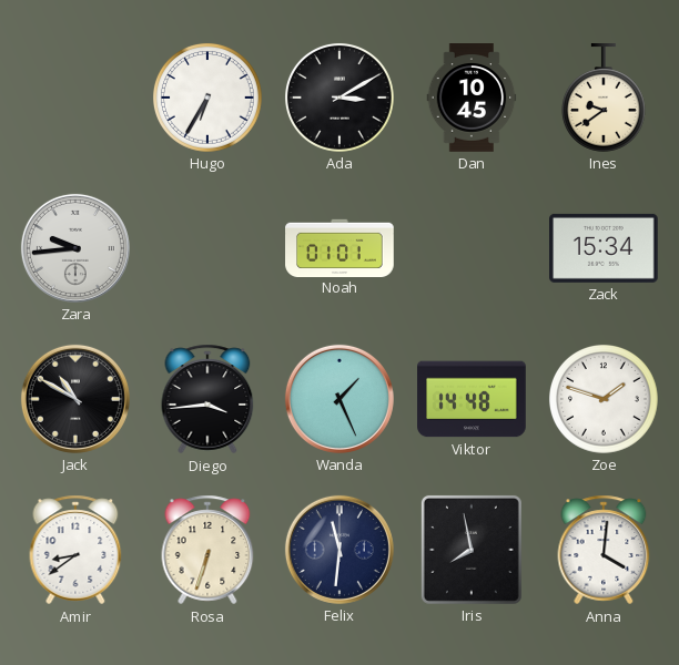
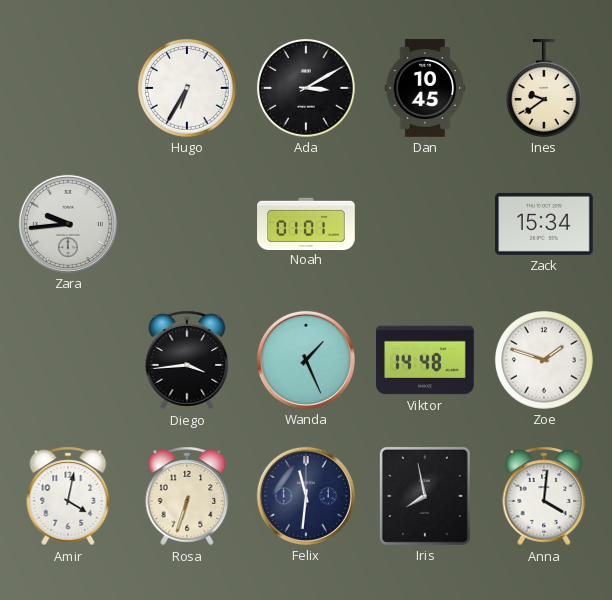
Jack: 10:50 -> none
Amir: 8:39 -> 4:02
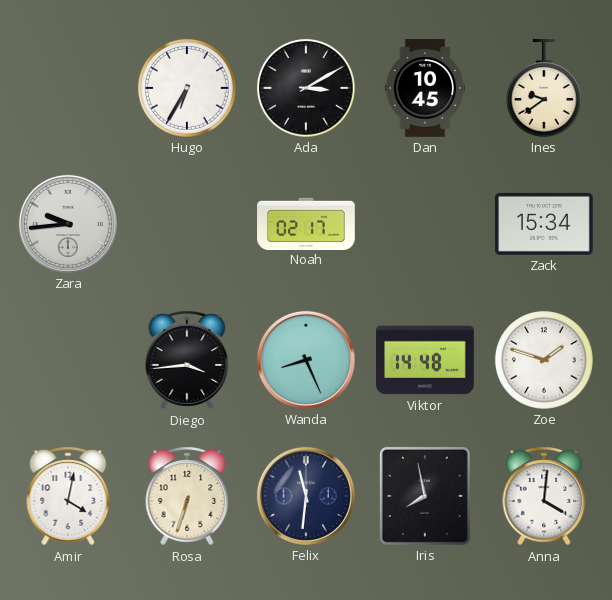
Noah: 01:01 -> 02:17
Wanda: 1:26 -> 8:26
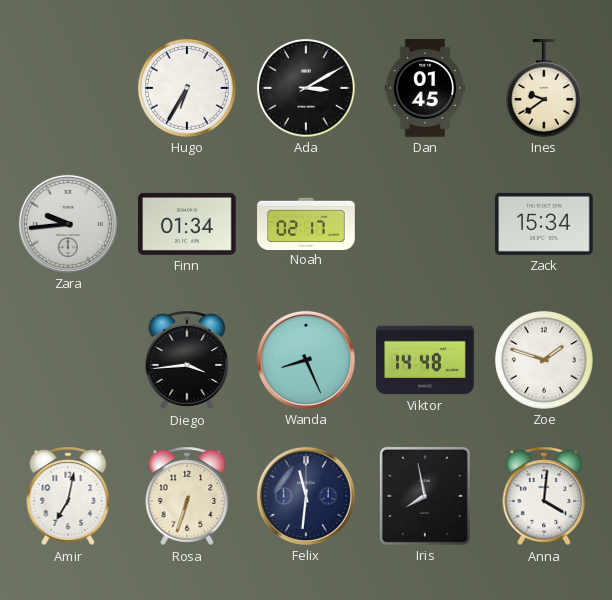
Dan: 10:45 -> 01:45
Finn: none -> 01:34
Amir: 4:02 -> 7:02
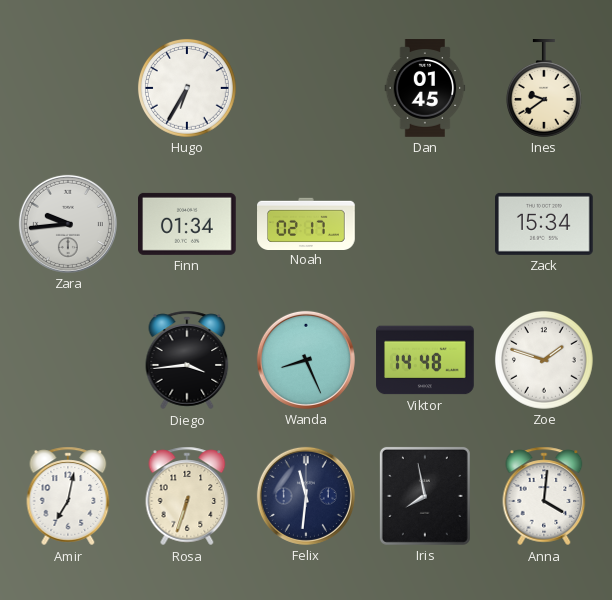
Ada: 3:10 -> none
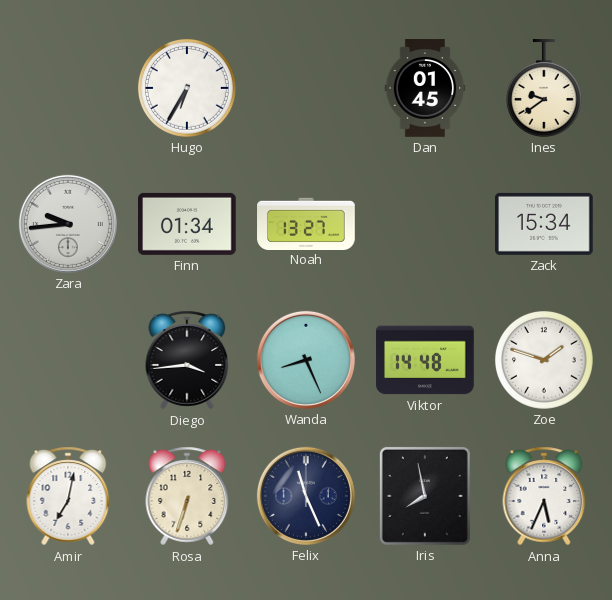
Noah: 02:17 -> 13:27
Felix: 11:31 -> 11:26
Anna: 4:01 -> 5:34
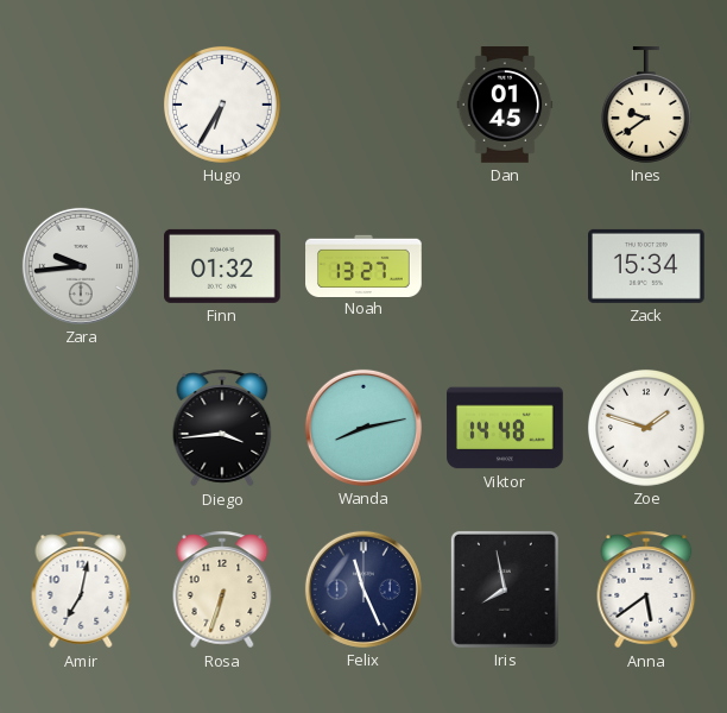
Finn: 01:34 -> 01:32
Wanda: 8:26 -> 8:13
Anna: 5:34 -> 5:39
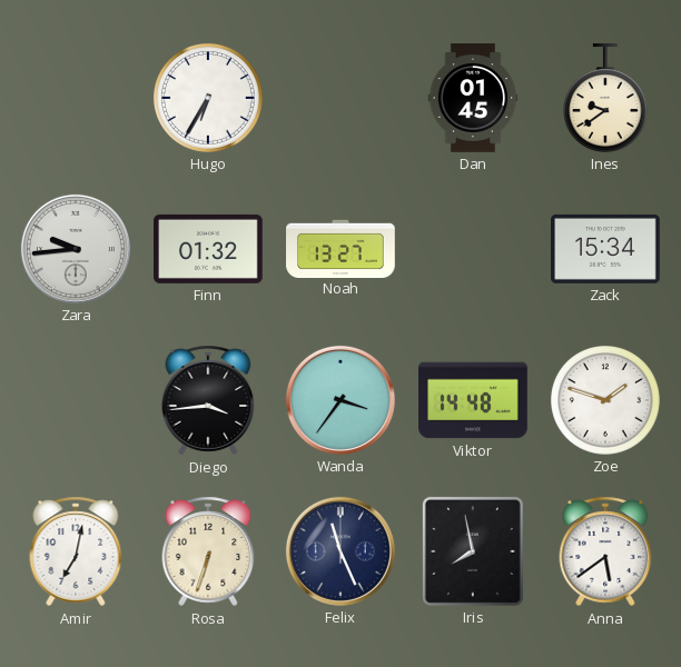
Wanda: 8:13 -> 3:36
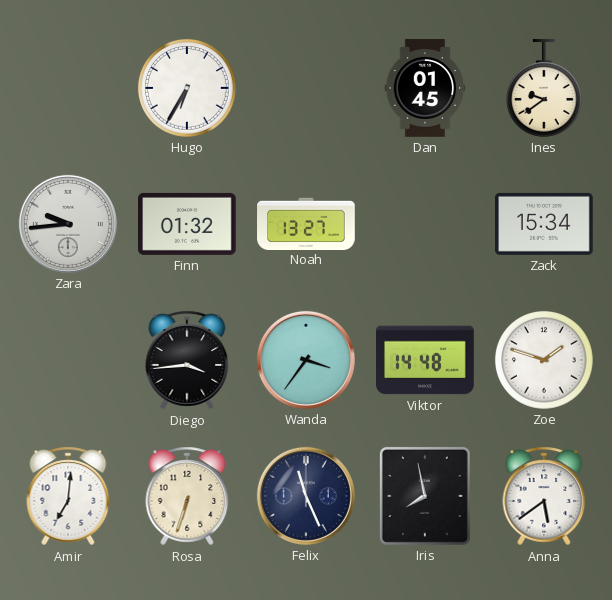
Amir: 7:02 -> 7:01
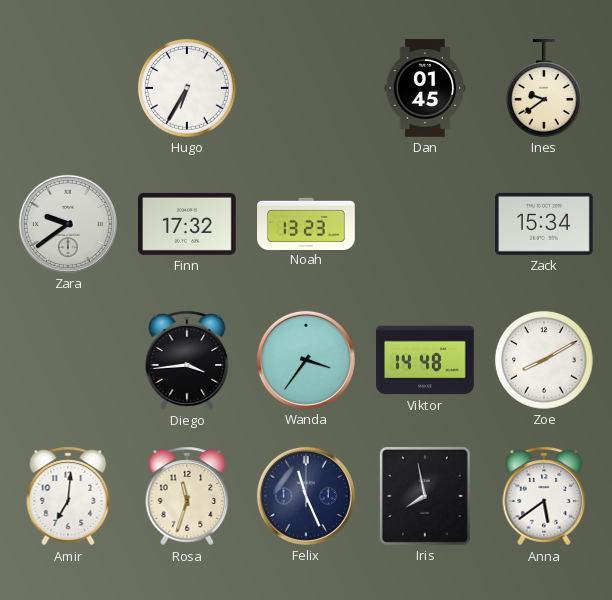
Zara: 9:44 -> 9:39
Finn: 01:32 -> 17:32
Noah: 13:27 -> 13:23
Zoe: 1:48 -> 8:10
Rosa: 6:33 -> 11:33
